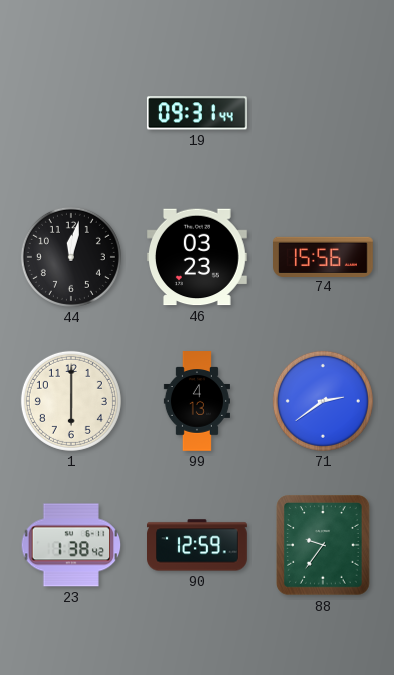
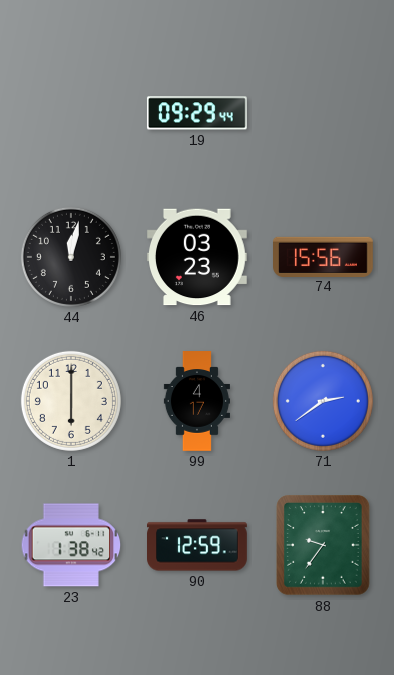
19: 09:31 -> 09:29
99: 4:13 -> 4:17
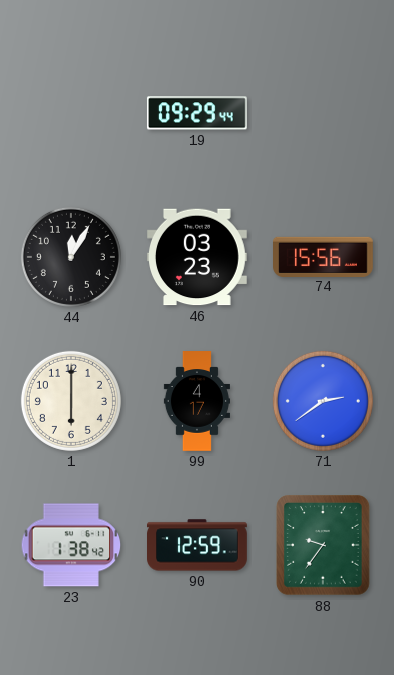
44: 12:02 -> 12:05
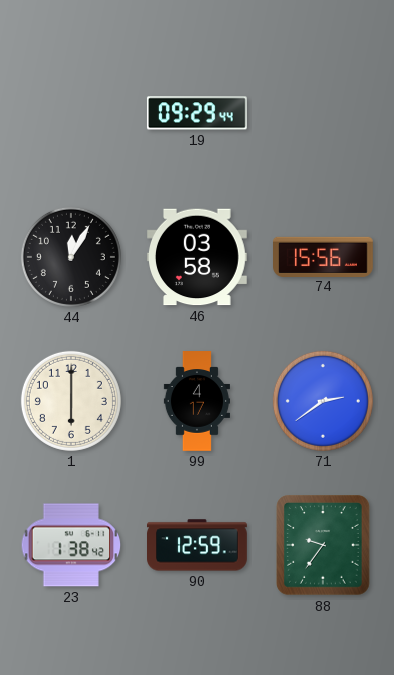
46: 03:23 -> 03:58
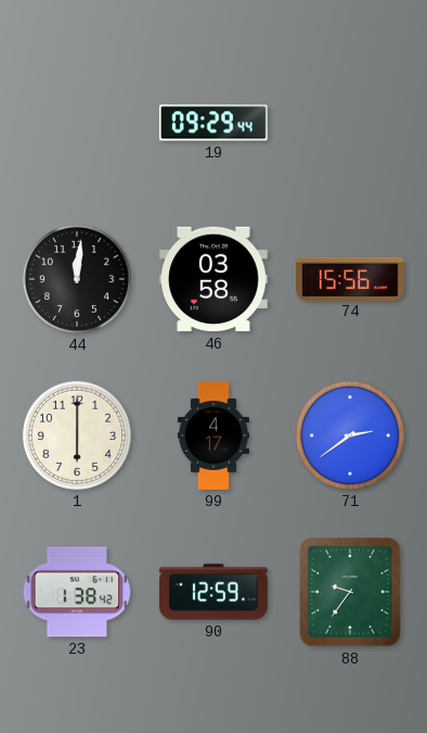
44: 12:05 -> 12:01
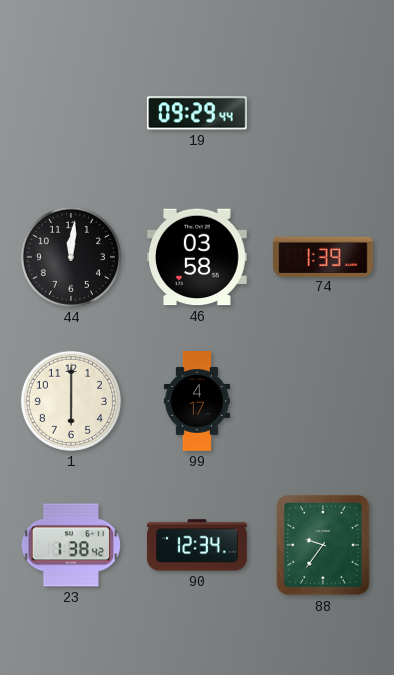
74: 15:56 -> 1:39
71: 2:39 -> none
90: 12:59 -> 12:34
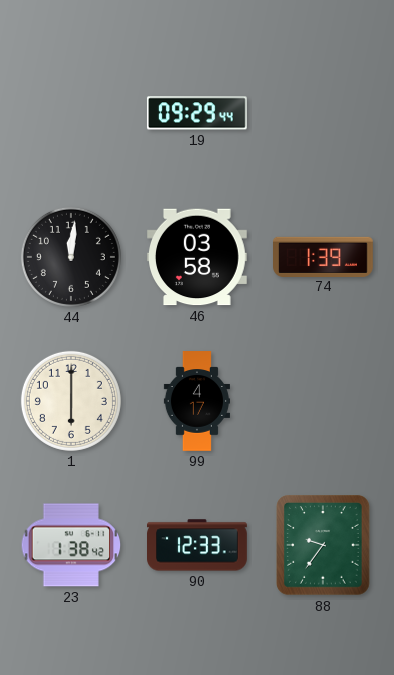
90: 12:34 -> 12:33
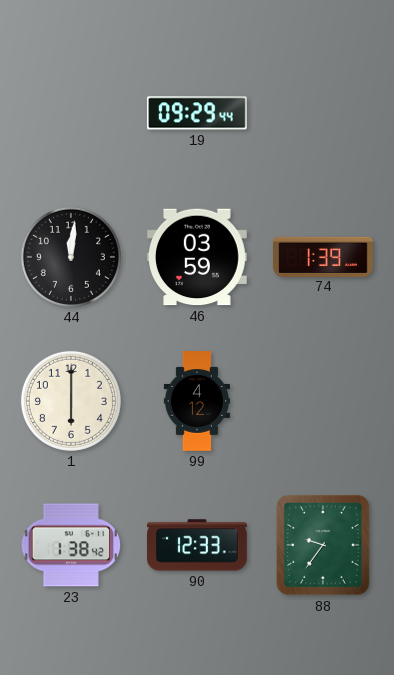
46: 03:58 -> 03:59
99: 4:17 -> 4:12
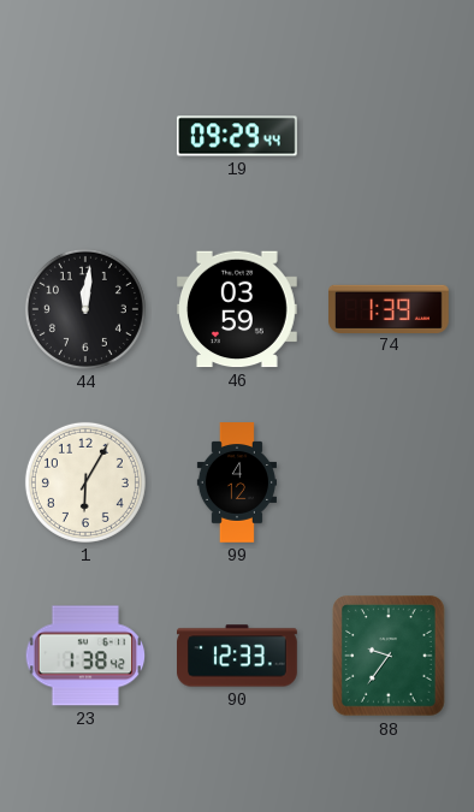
1: 6:00 -> 6:05
